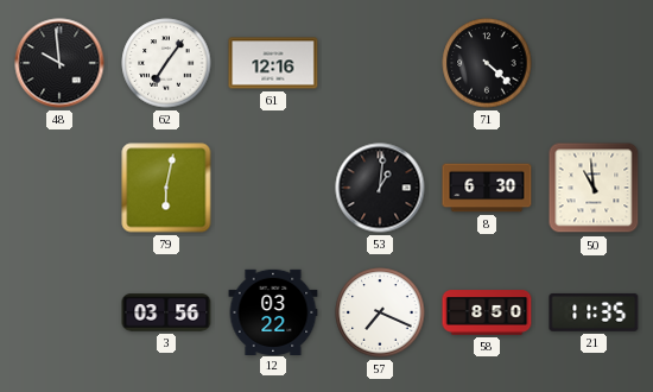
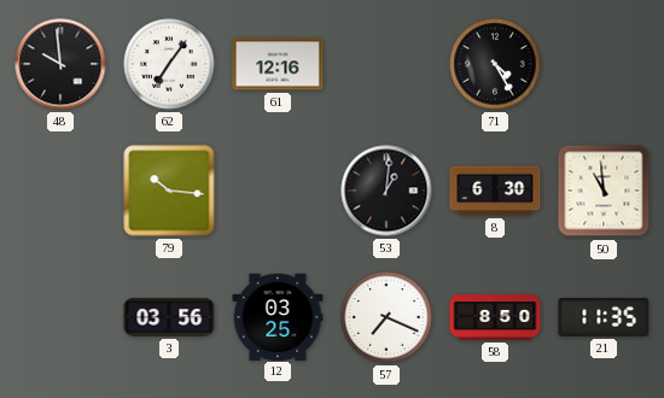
71: 4:22 -> 4:25
79: 6:02 -> 10:16
12: 03:22 -> 03:25
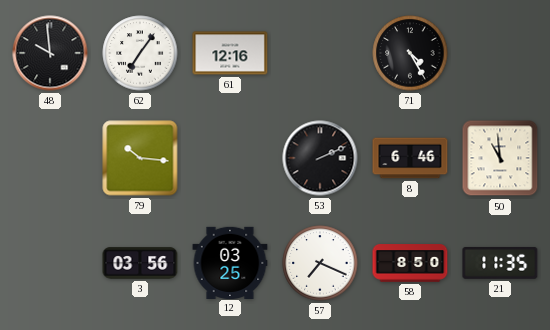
53: 1:01 -> 2:11
8: 6:30 -> 6:46
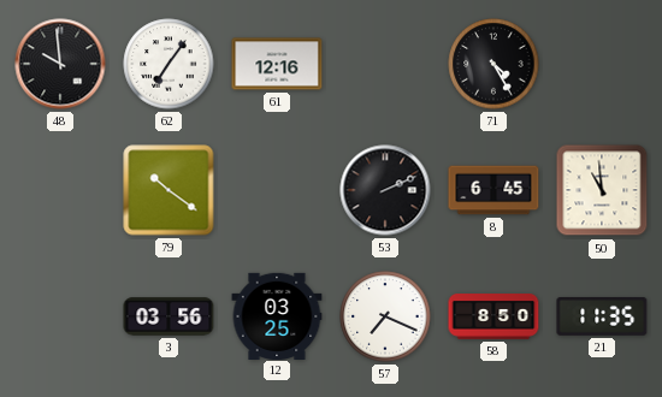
79: 10:16 -> 10:21
8: 6:46 -> 6:45
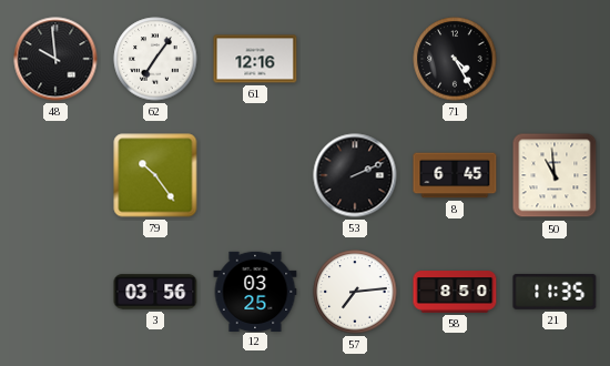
79: 10:21 -> 10:24
57: 7:19 -> 7:14
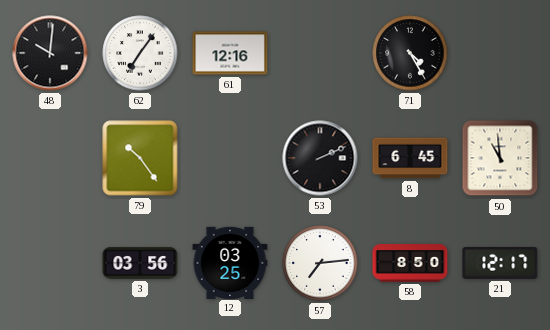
48: 9:59 -> 10:01
21: 11:35 -> 12:17
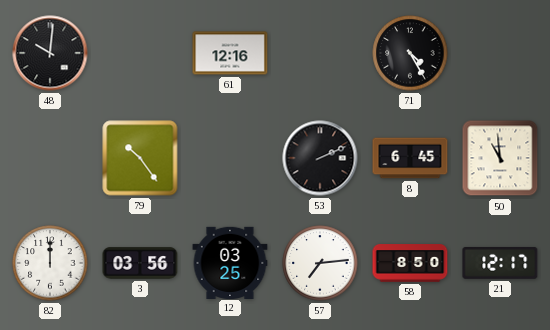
62: 7:06 -> none
82: none -> 12:00
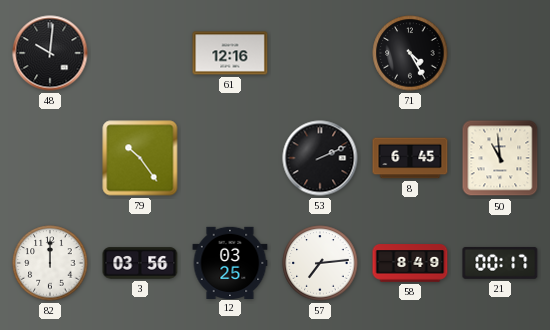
58: 8:50 -> 8:49
21: 12:17 -> 00:17
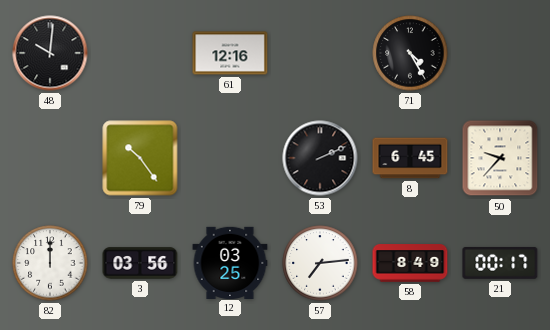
50: 10:59 -> 9:37
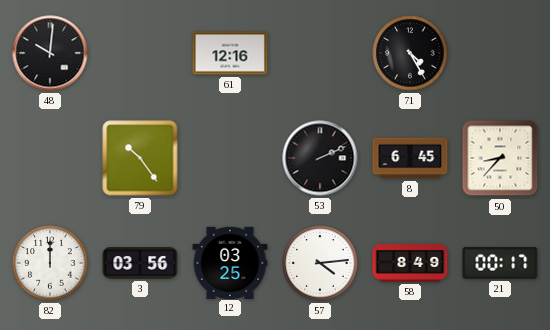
50: 9:37 -> 8:37
57: 7:14 -> 4:14
